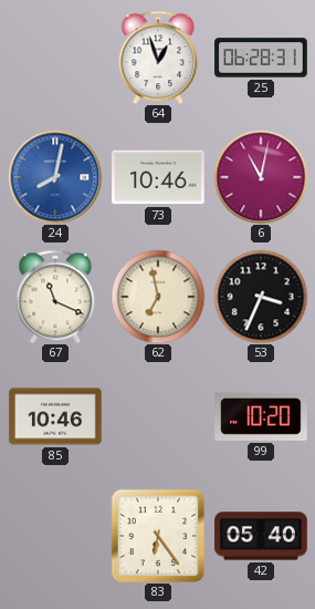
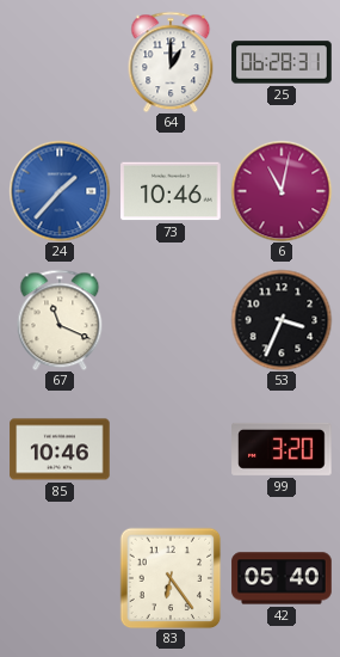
64: 12:57 -> 1:00
24: 8:02 -> 1:37
62: 6:58 -> none
99: 10:20 -> 3:20
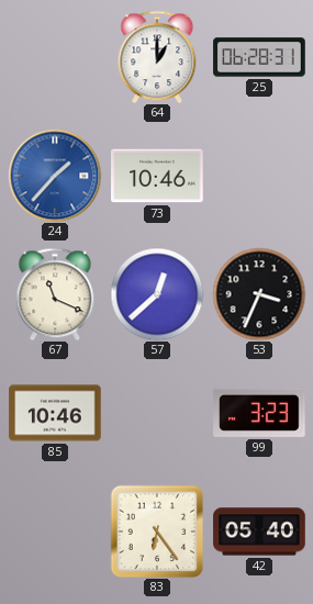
6: 11:02 -> none
57: none -> 12:38
99: 3:20 -> 3:23
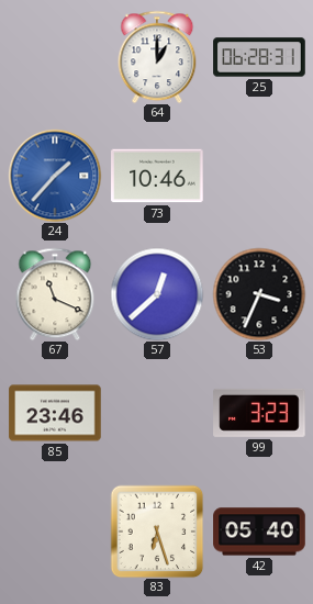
85: 10:46 -> 23:46
83: 6:24 -> 6:27
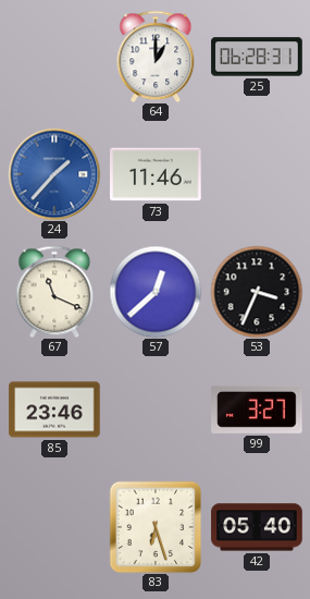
73: 10:46 -> 11:46
99: 3:23 -> 3:27
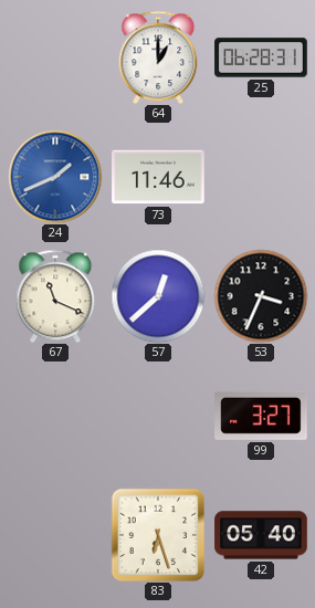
24: 1:37 -> 1:41
85: 23:46 -> none
